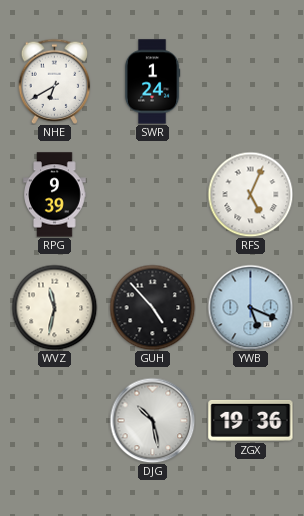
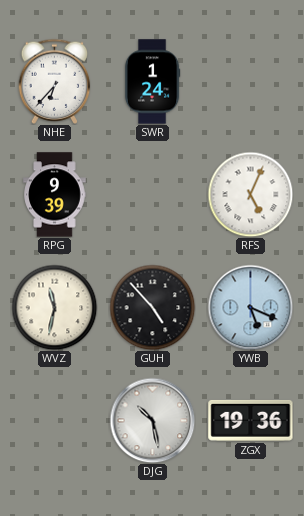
NHE: 6:40 -> 6:37
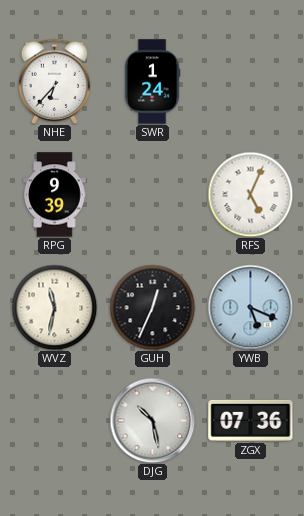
GUH: 4:53 -> 12:34
ZGX: 19:36 -> 07:36
